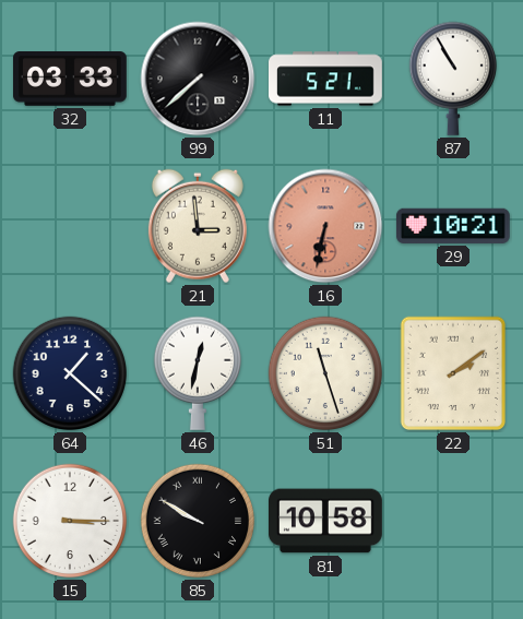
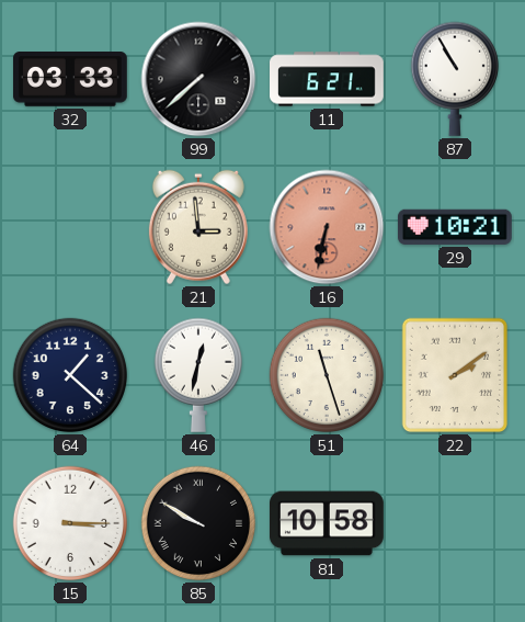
11: 5:21 -> 6:21
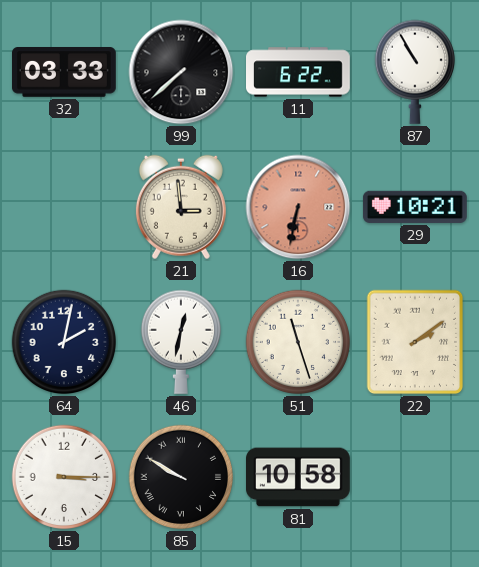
11: 6:21 -> 6:22
64: 1:22 -> 2:02
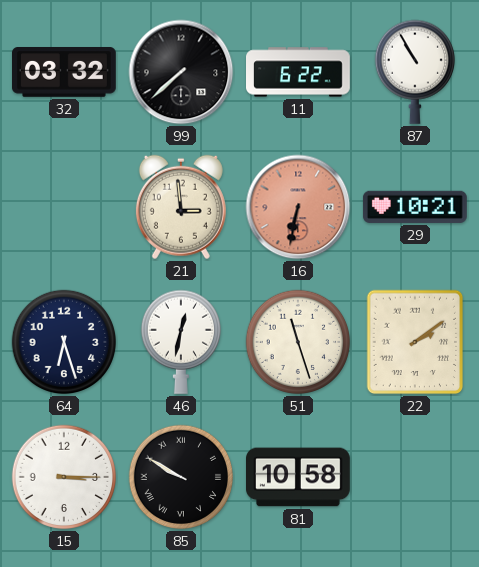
32: 03:33 -> 03:32
64: 2:02 -> 6:27
